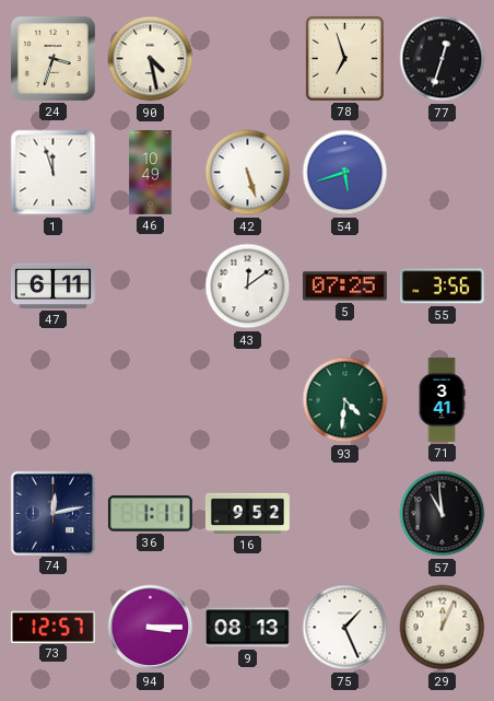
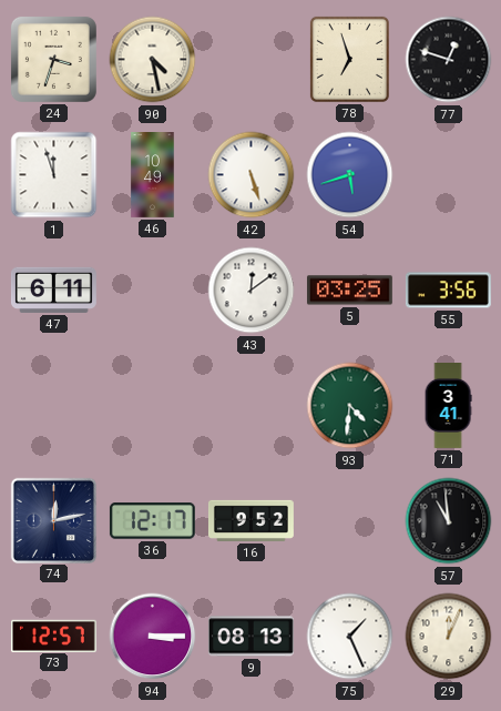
77: 12:33 -> 12:48
5: 07:25 -> 03:25
36: 1:11 -> 12:17
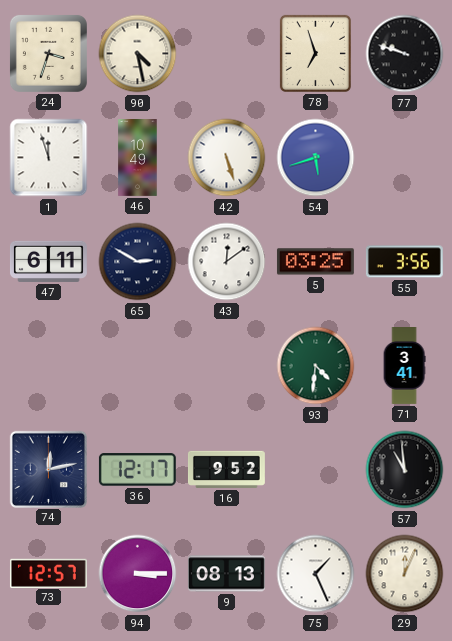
77: 12:48 -> 9:48
65: none -> 2:50
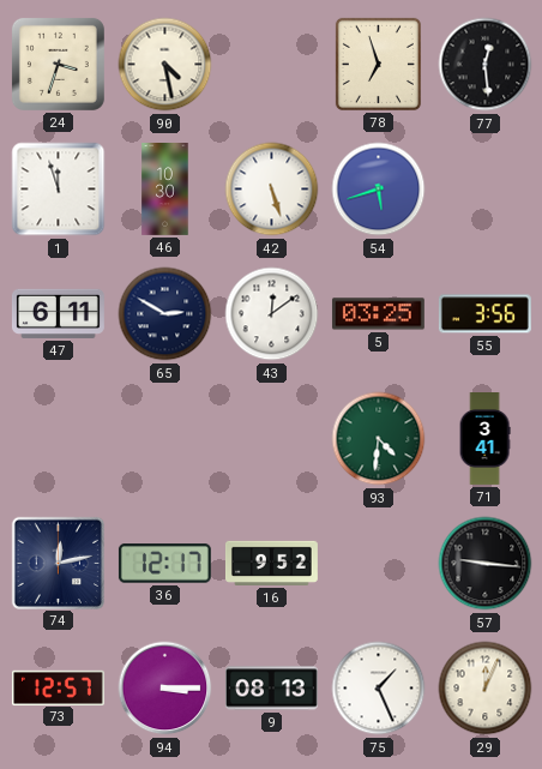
77: 9:48 -> 12:29
46: 10:49 -> 10:30
57: 10:59 -> 9:16
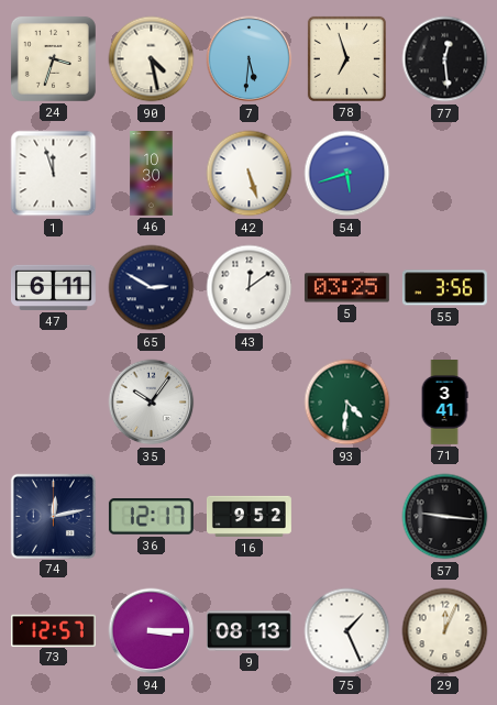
7: none -> 5:31
35: none -> 10:06
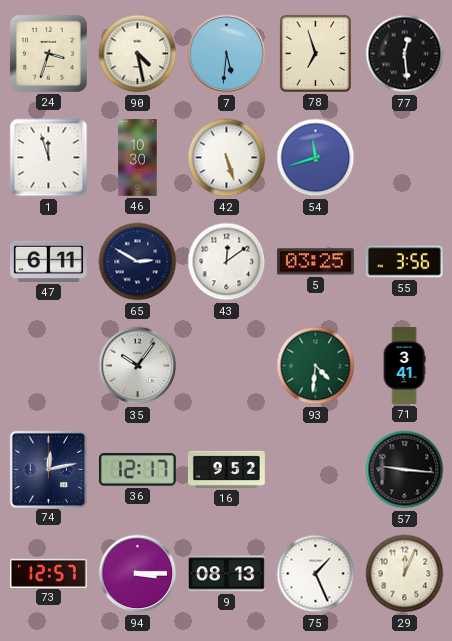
54: 5:42 -> 11:42
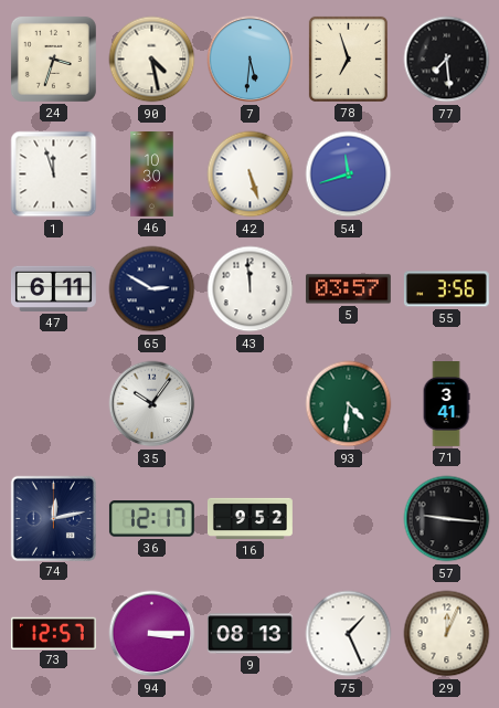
77: 12:29 -> 7:29
43: 12:09 -> 11:59
5: 03:25 -> 03:57
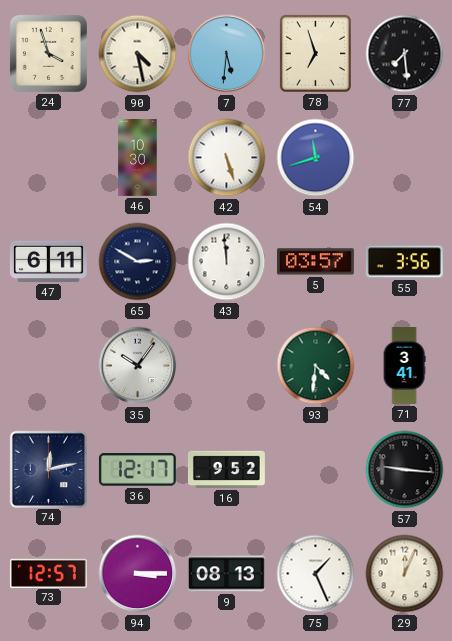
24: 3:33 -> 3:57
1: 11:57 -> none
